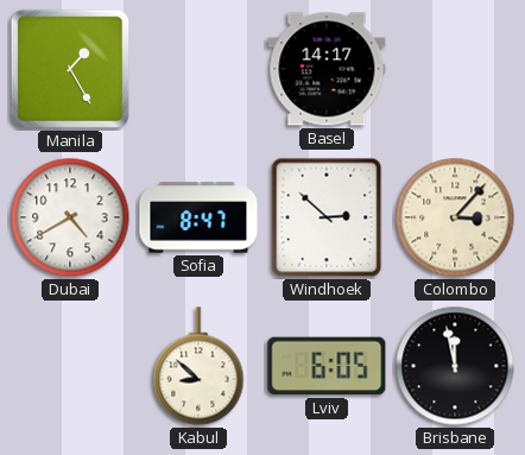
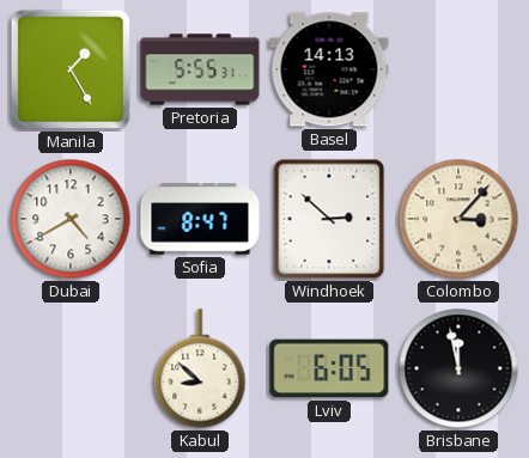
Pretoria: none -> 5:55
Basel: 14:17 -> 14:13
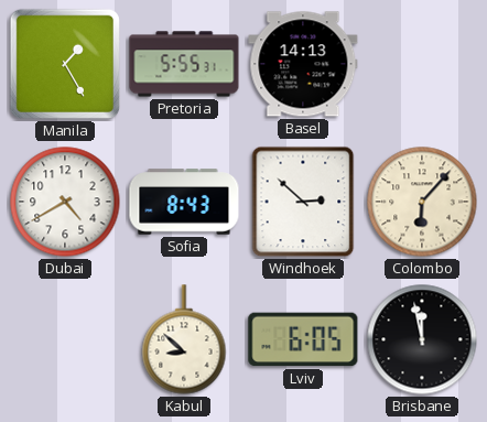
Sofia: 8:47 -> 8:43
Colombo: 3:07 -> 6:07
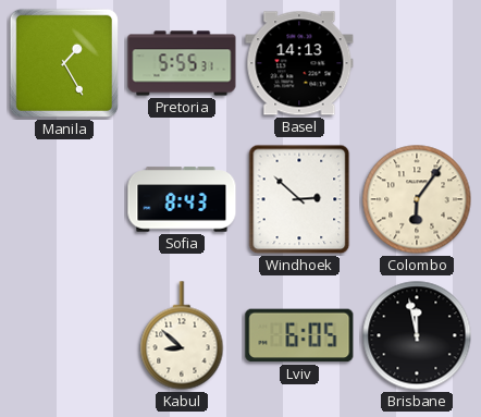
Dubai: 4:40 -> none
Colombo: 6:07 -> 6:06
